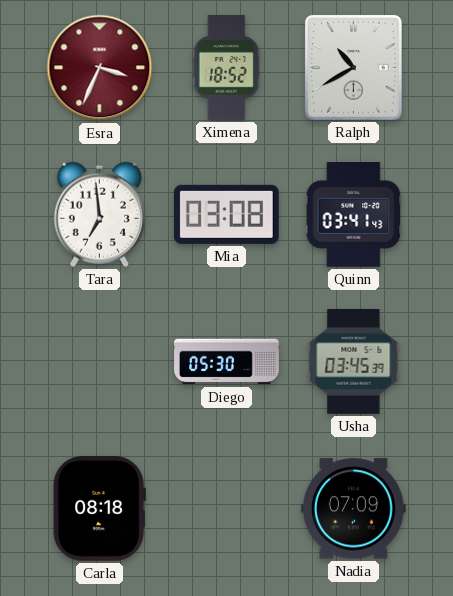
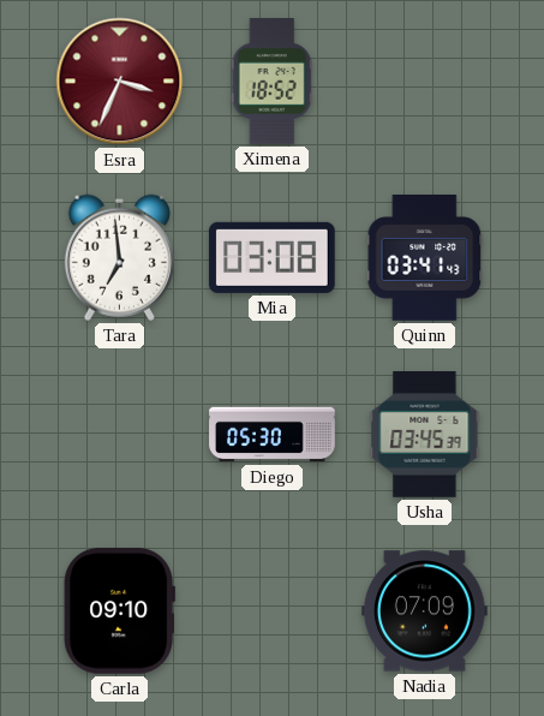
Ralph: 10:40 -> none
Carla: 08:18 -> 09:10
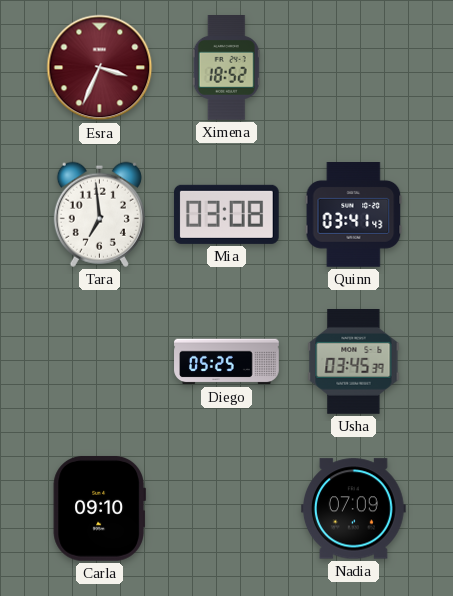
Diego: 05:30 -> 05:25
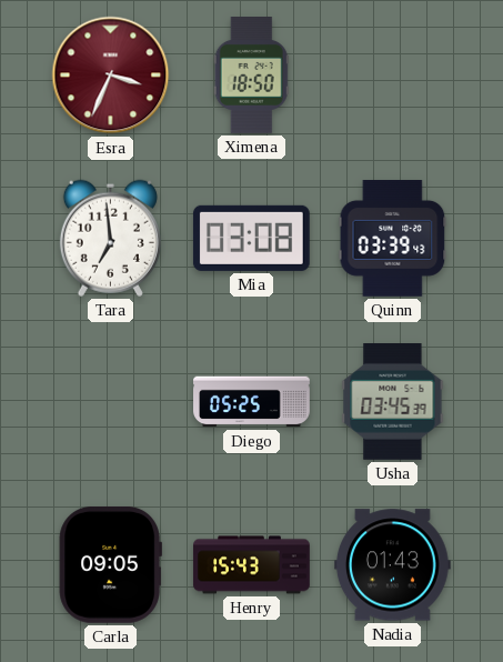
Ximena: 18:52 -> 18:50
Quinn: 03:41 -> 03:39
Carla: 09:10 -> 09:05
Henry: none -> 15:43
Nadia: 07:09 -> 01:43
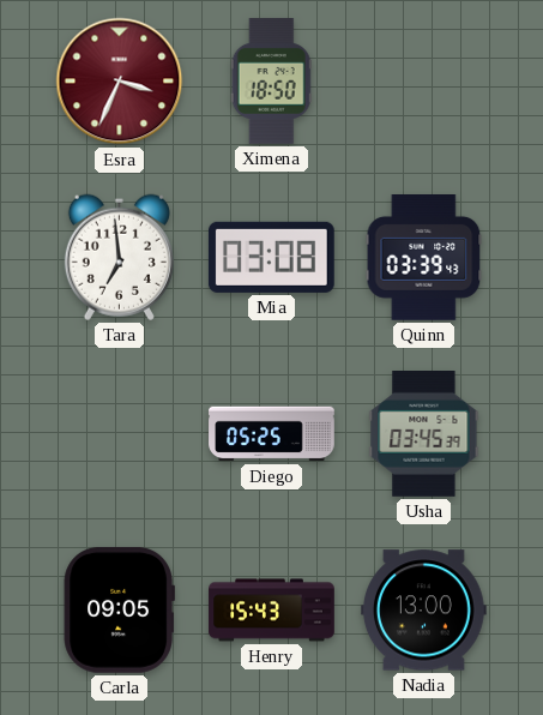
Nadia: 01:43 -> 13:00
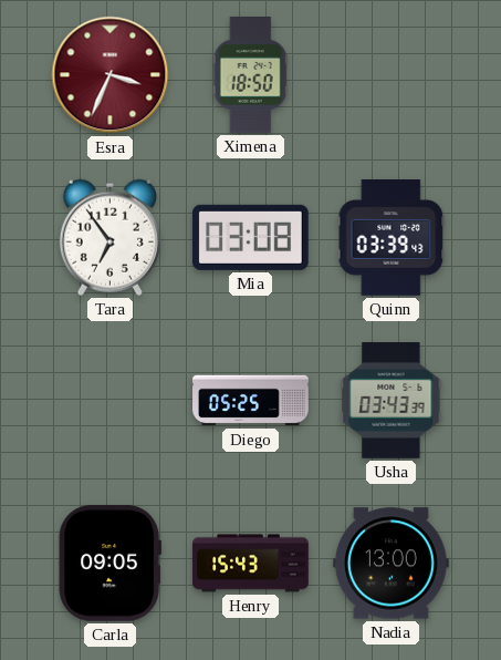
Tara: 6:59 -> 6:54
Usha: 03:45 -> 03:43
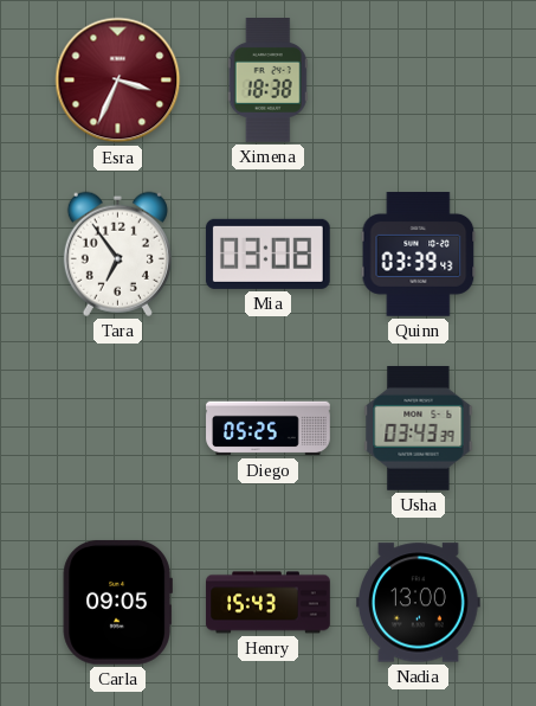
Ximena: 18:50 -> 18:38
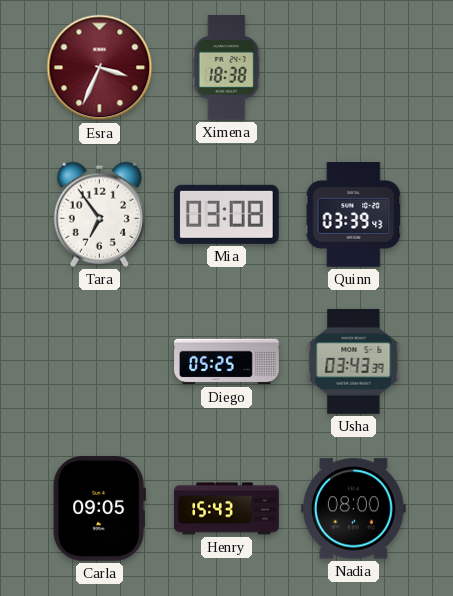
Nadia: 13:00 -> 08:00
